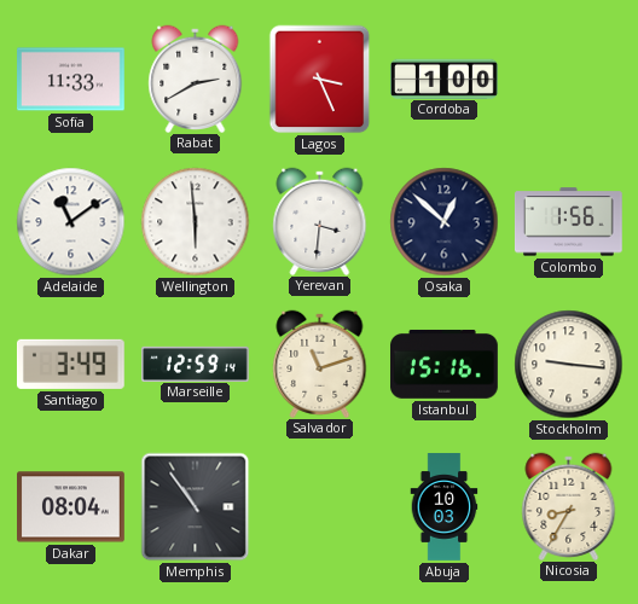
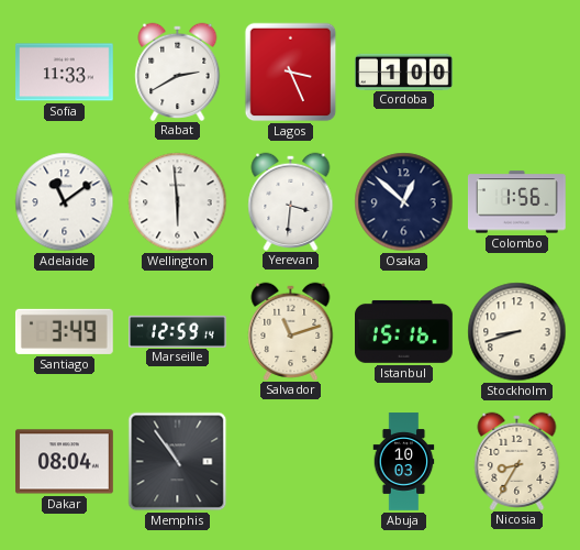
Stockholm: 9:16 -> 8:42
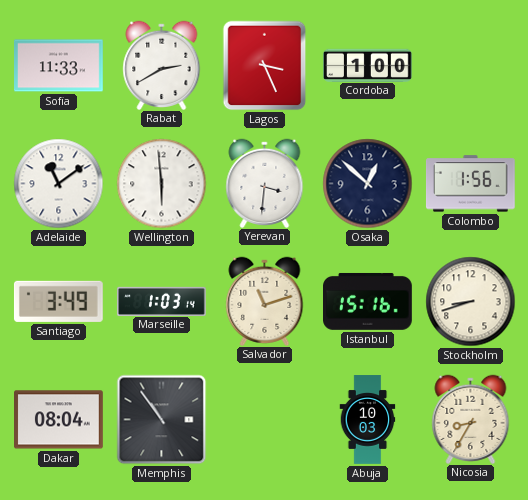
Marseille: 12:59 -> 1:03
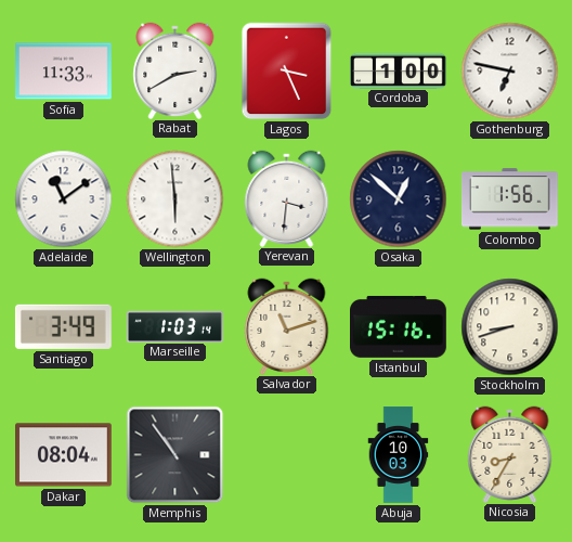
Gothenburg: none -> 6:47
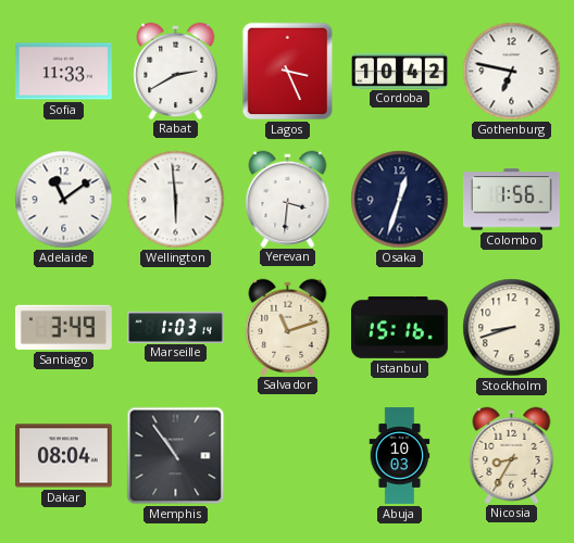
Cordoba: 1:00 -> 10:42
Osaka: 12:52 -> 12:33
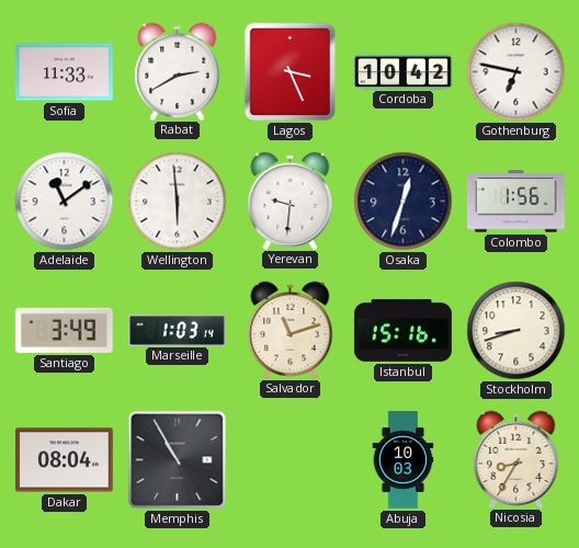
Yerevan: 3:31 -> 9:31
Memphis: 10:54 -> 10:55
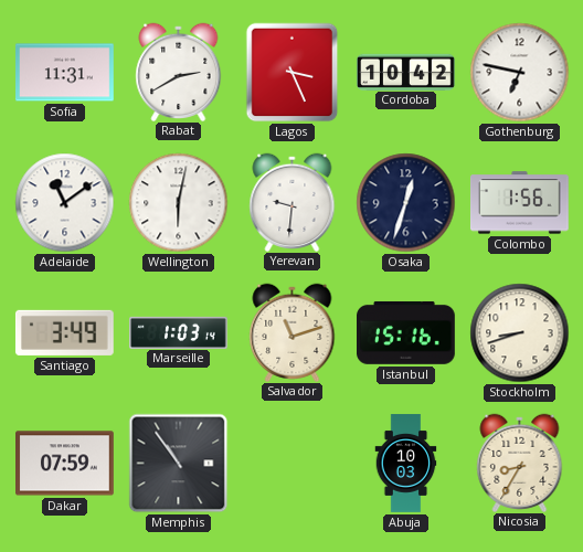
Sofia: 11:33 -> 11:31
Wellington: 5:59 -> 6:02
Dakar: 08:04 -> 07:59
Memphis: 10:55 -> 10:54
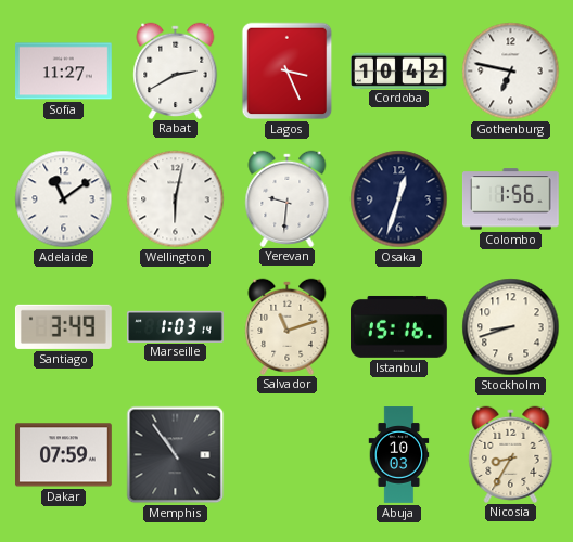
Sofia: 11:31 -> 11:27
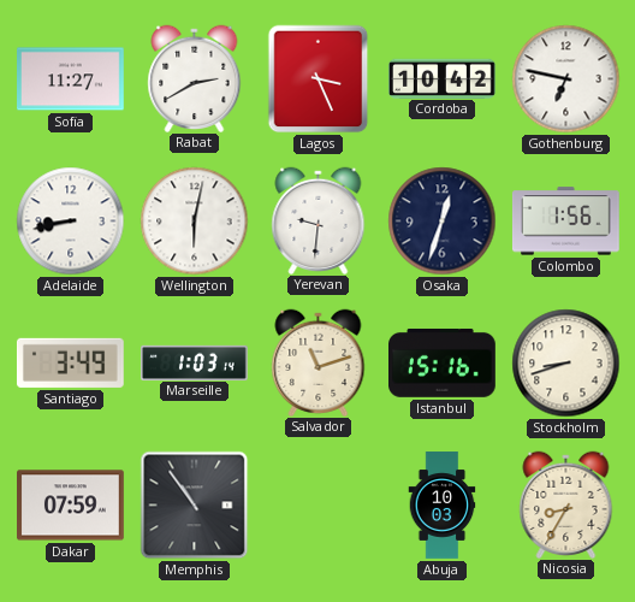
Adelaide: 11:09 -> 8:43
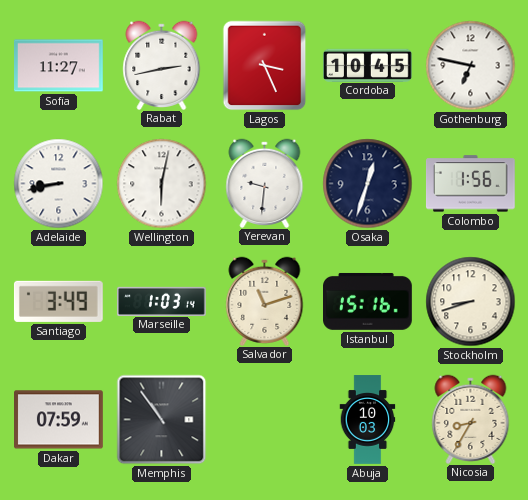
Rabat: 2:40 -> 2:43
Cordoba: 10:42 -> 10:45
